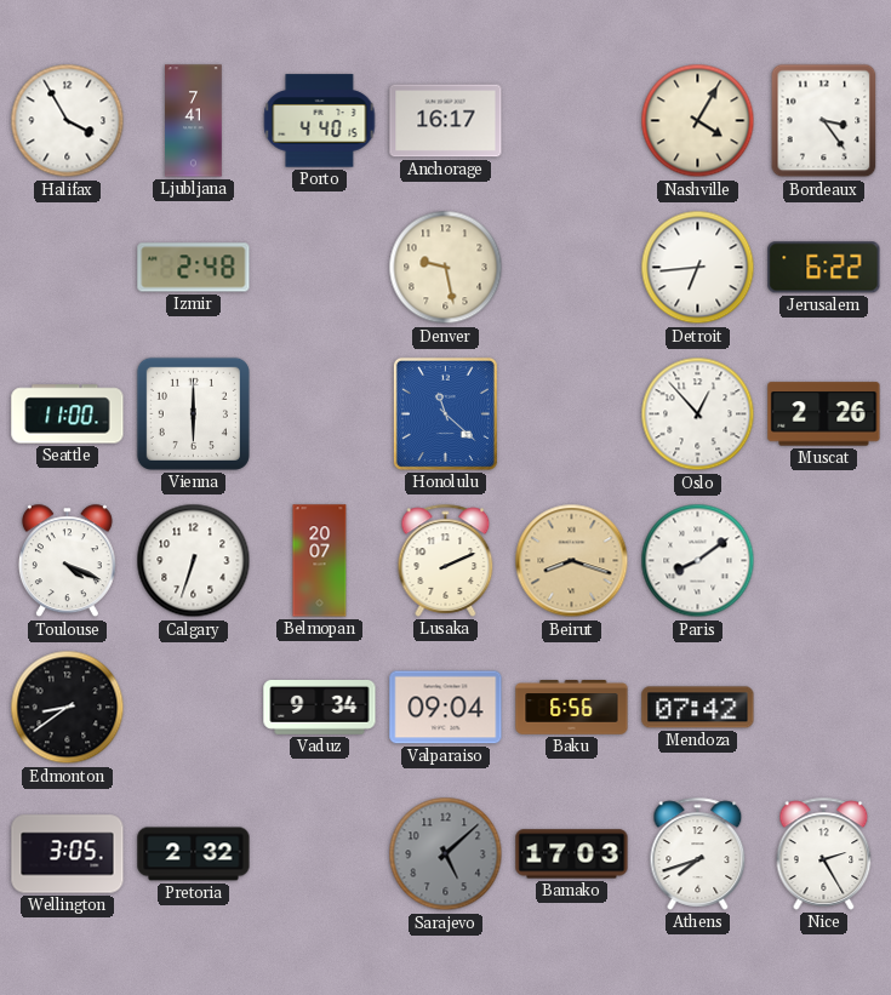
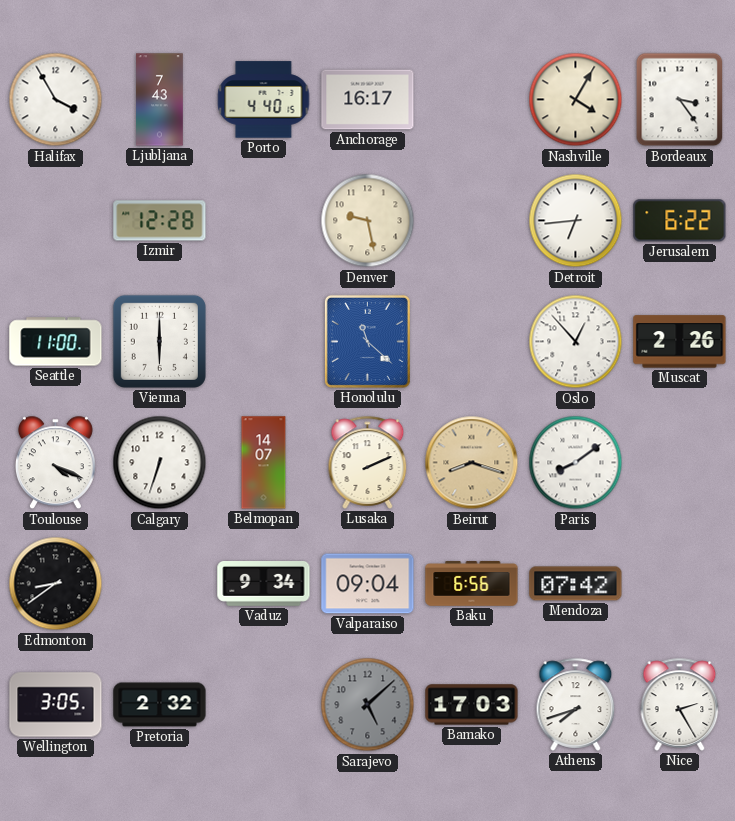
Ljubljana: 7:41 -> 7:43
Izmir: 2:48 -> 12:28
Belmopan: 20:07 -> 14:07
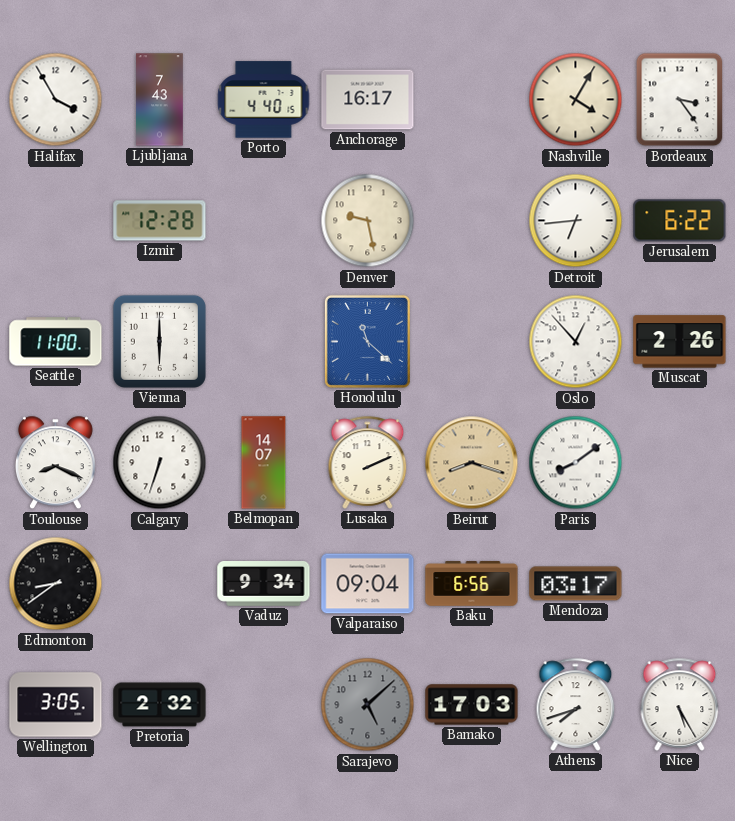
Toulouse: 4:19 -> 8:19
Mendoza: 07:42 -> 03:17
Nice: 2:25 -> 5:25
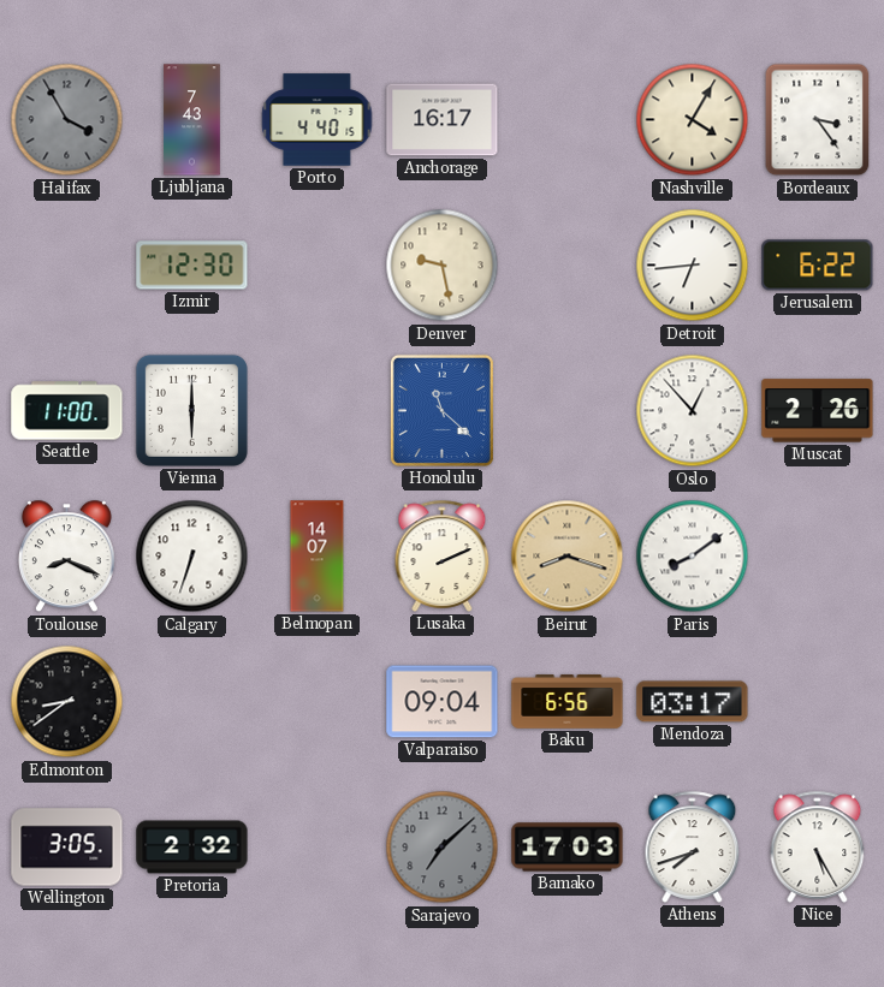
Halifax dial: white -> grey
Izmir: 12:28 -> 12:30
Vaduz: 9:34 -> none
Sarajevo: 5:08 -> 7:08
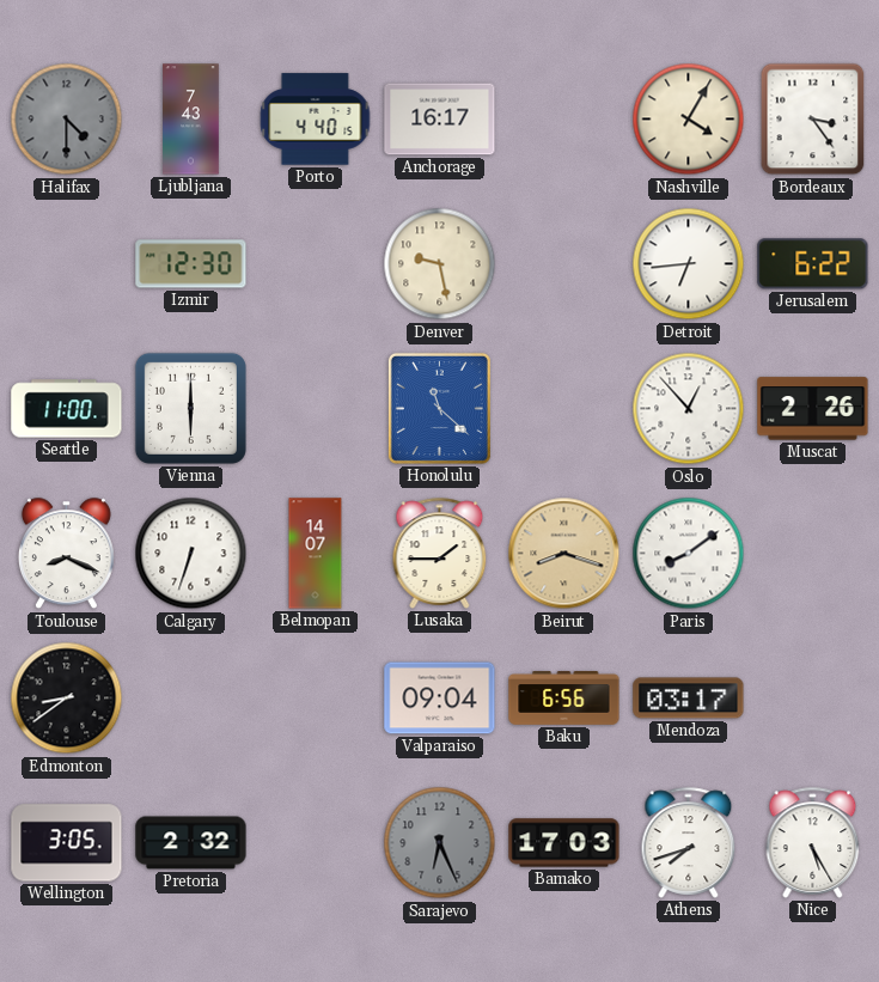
Halifax: 3:55 -> 4:30
Lusaka: 2:11 -> 1:45
Sarajevo: 7:08 -> 6:26
